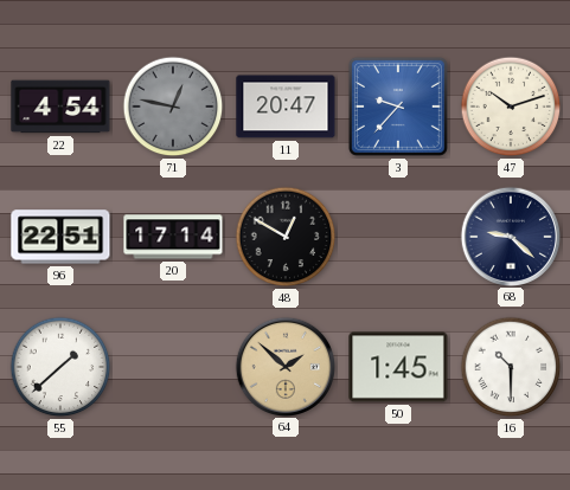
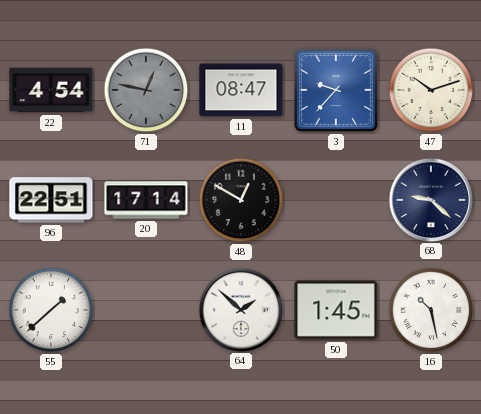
11: 20:47 -> 08:47
64 dial: champagne -> white
16: 10:30 -> 10:28
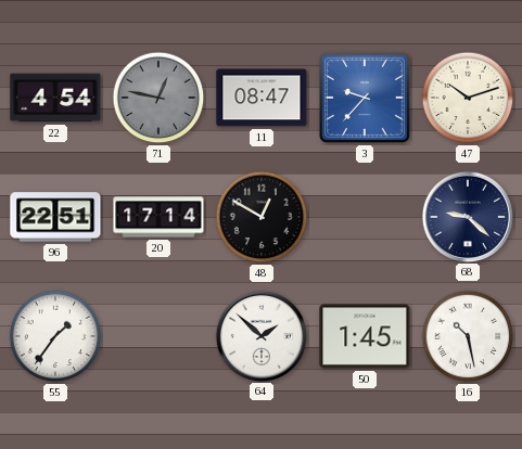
55: 1:38 -> 1:36
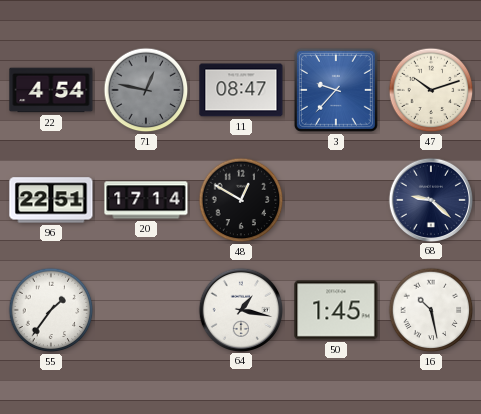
64: 1:52 -> 1:17
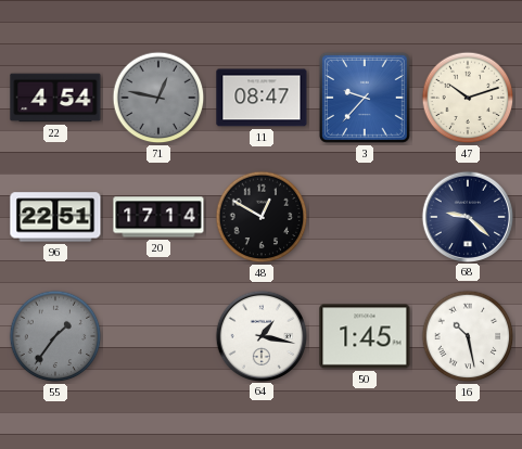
55 dial: white -> grey
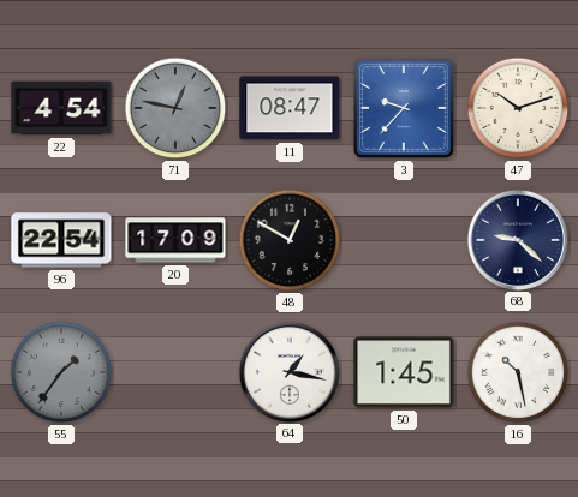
96: 22:51 -> 22:54
20: 17:14 -> 17:09
